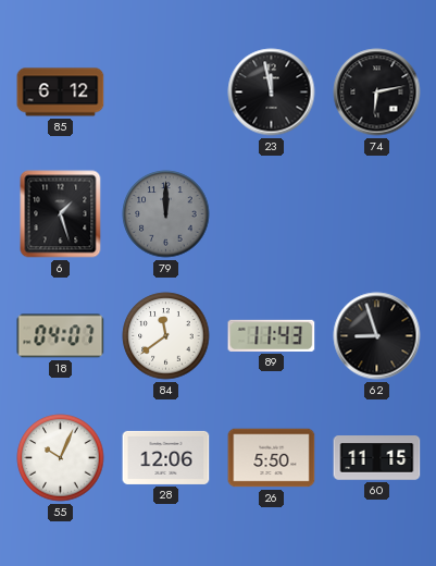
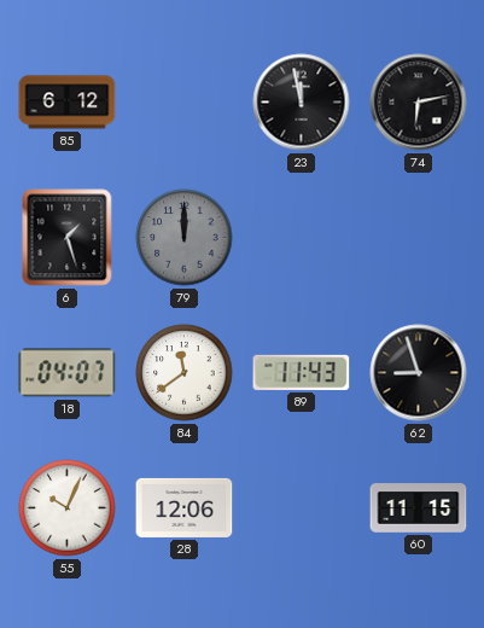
26: 5:50 -> none
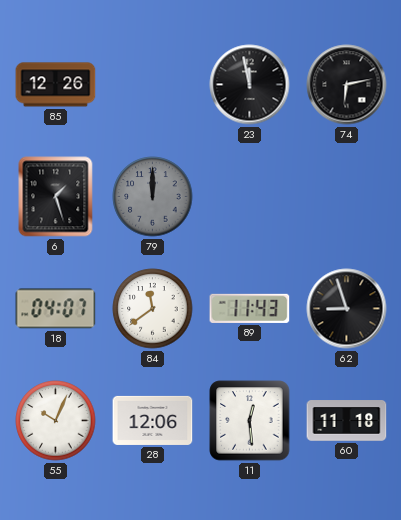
85: 6:12 -> 12:26
11: none -> 12:29
60: 11:15 -> 11:18
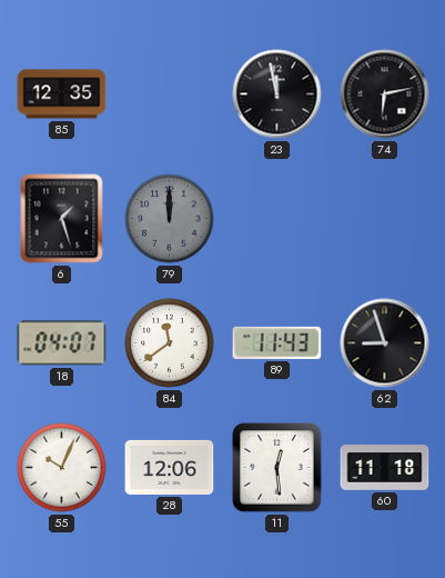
85: 12:26 -> 12:35
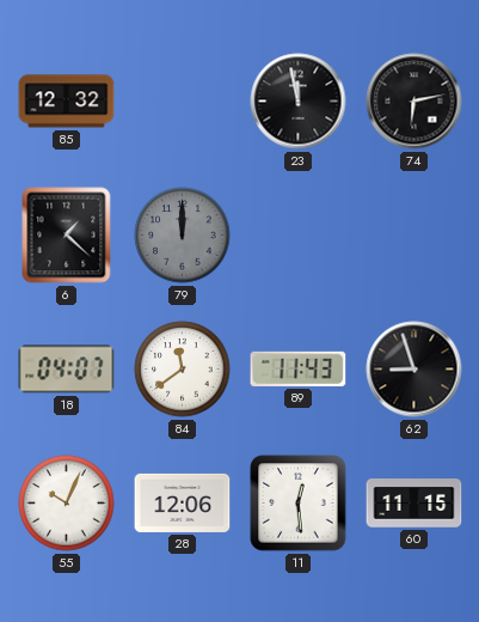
85: 12:35 -> 12:32
6: 1:27 -> 1:22
60: 11:18 -> 11:15
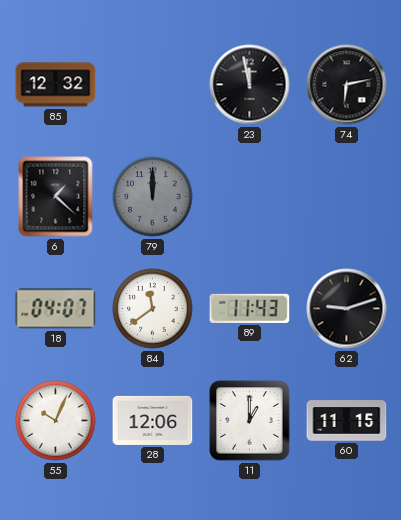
62: 8:57 -> 9:12
11: 12:29 -> 1:00
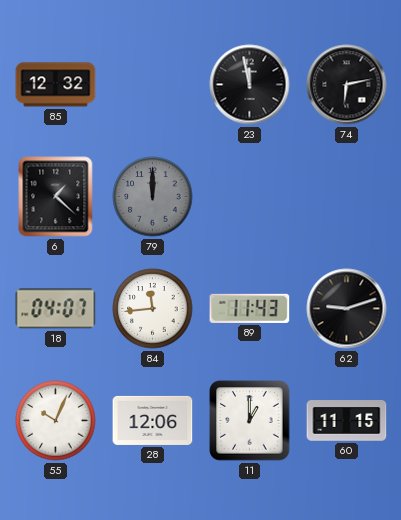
84: 11:39 -> 11:44
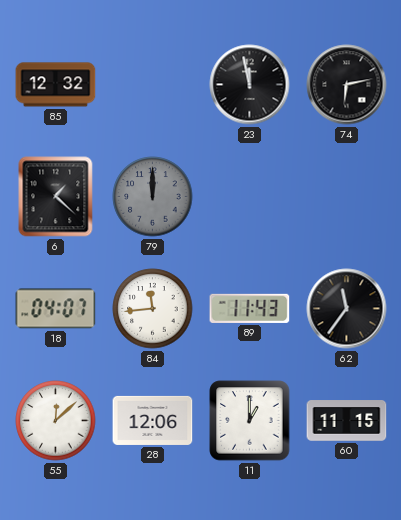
62: 9:12 -> 11:36
55: 10:04 -> 12:08
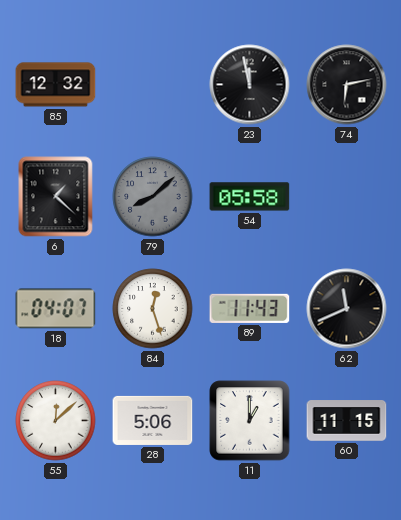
79: 12:00 -> 8:08
54: none -> 05:58
84: 11:44 -> 12:27
62: 11:36 -> 11:41
28: 12:06 -> 5:06
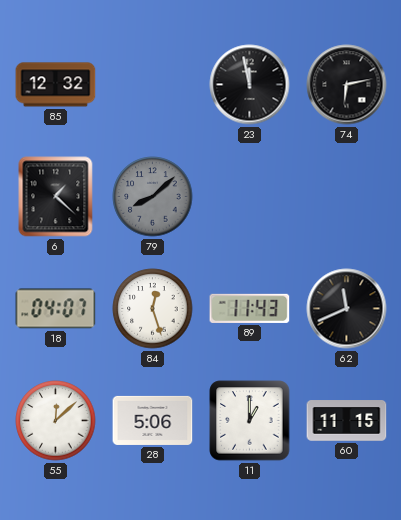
54: 05:58 -> none
